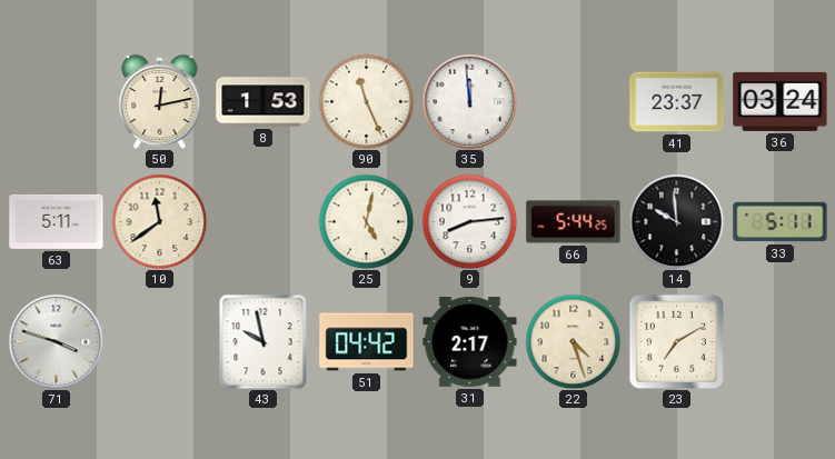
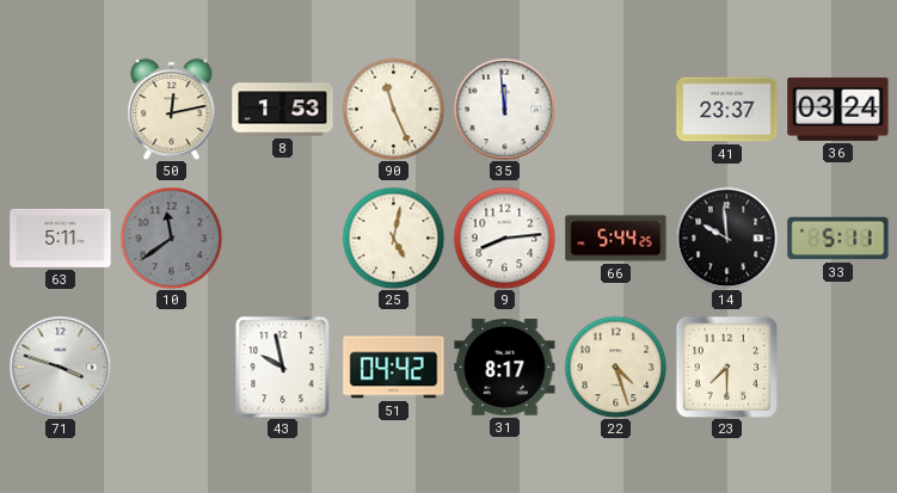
10 dial: cream -> grey
31: 2:17 -> 8:17
23: 7:10 -> 7:30
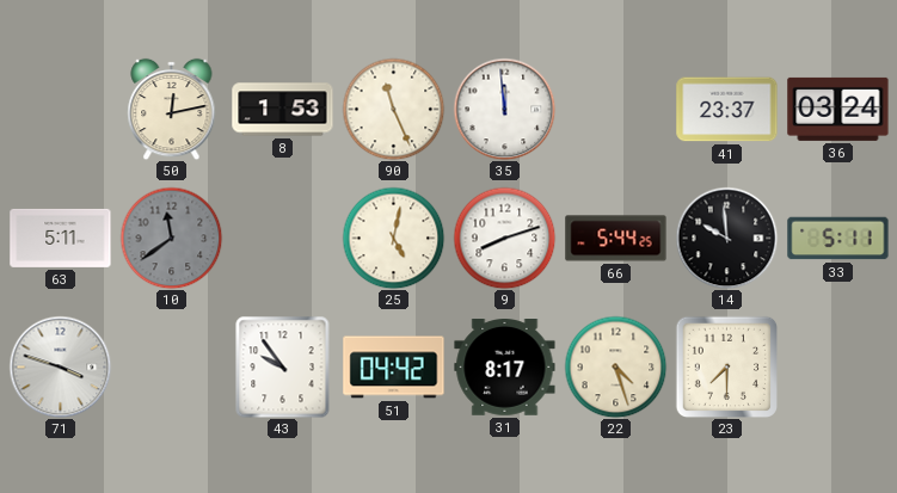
9: 8:14 -> 8:12
43: 9:58 -> 9:54
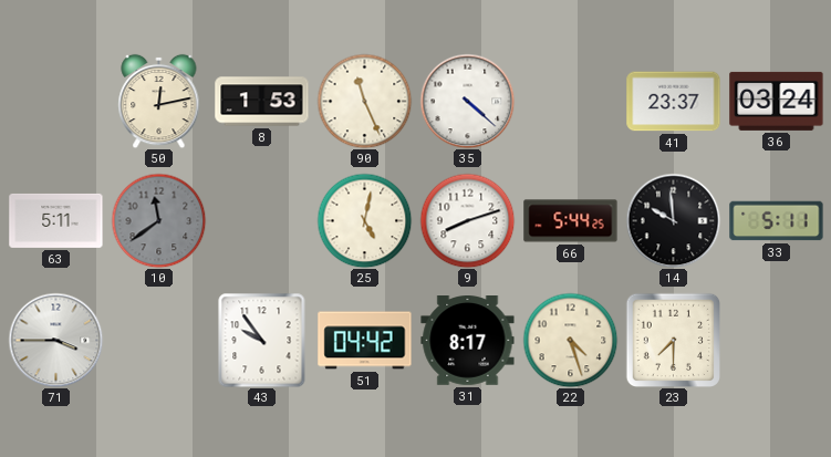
35: 11:59 -> 4:22
71: 3:48 -> 3:45
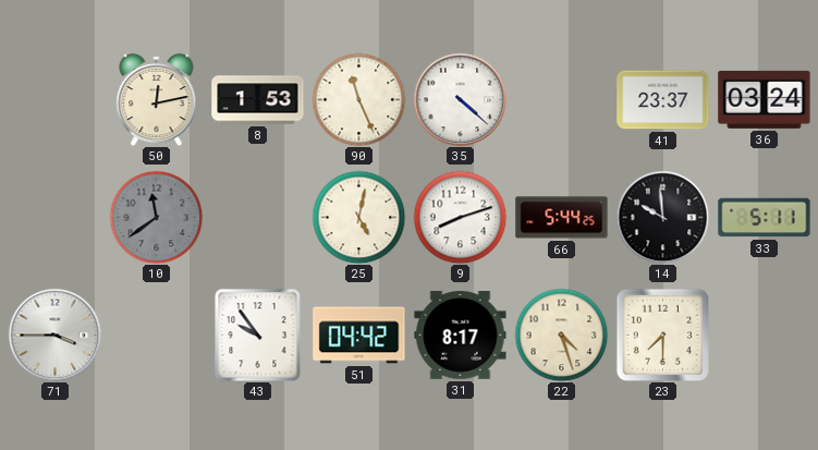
63: 5:11 -> none
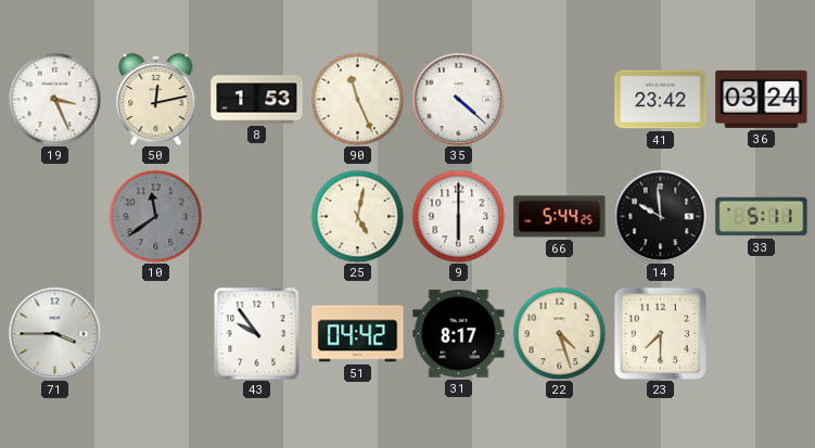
19: none -> 3:26
41: 23:37 -> 23:42
9: 8:12 -> 6:00
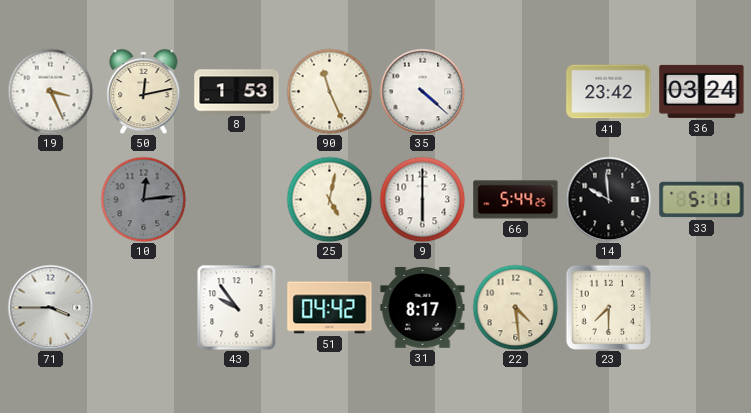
10: 11:39 -> 12:14
22: 4:27 -> 4:29
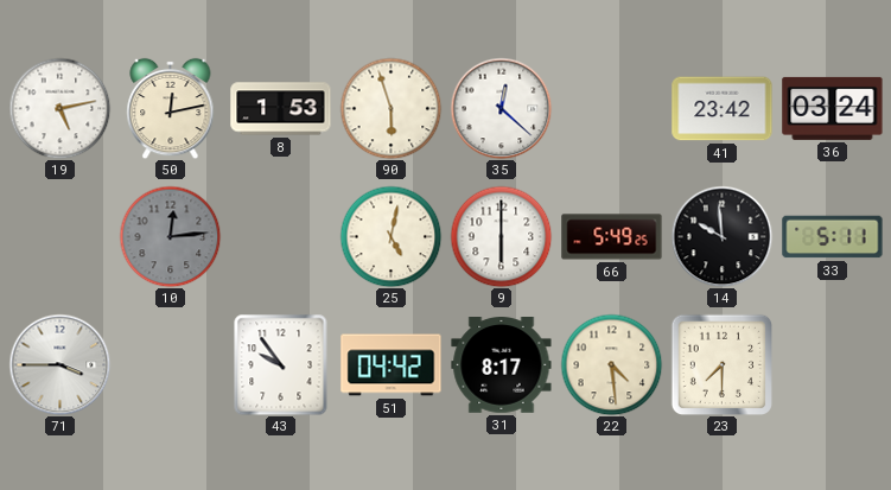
19: 3:26 -> 5:13
90: 11:26 -> 5:57
35: 4:22 -> 12:22
66: 5:44 -> 5:49
